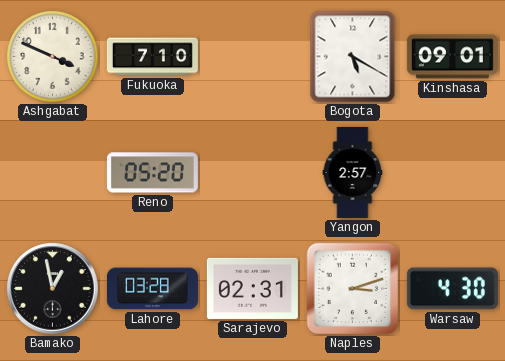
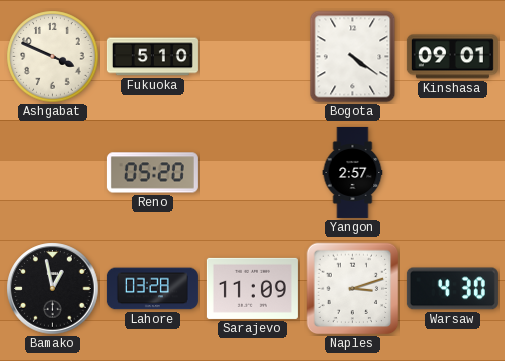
Fukuoka: 7:10 -> 5:10
Bogota: 5:20 -> 4:21
Sarajevo: 02:31 -> 11:09
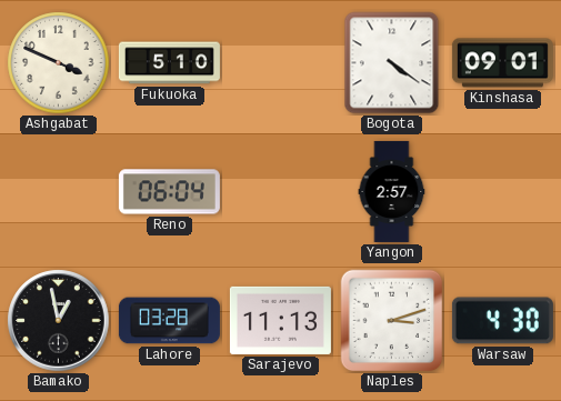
Reno: 05:20 -> 06:04
Sarajevo: 11:09 -> 11:13
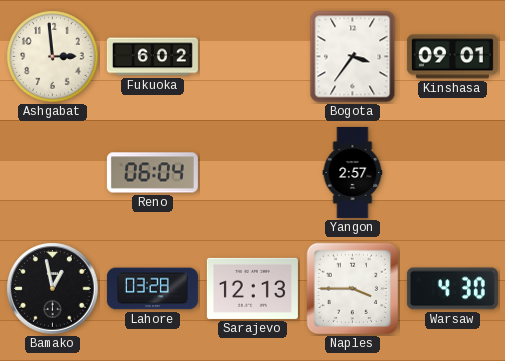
Ashgabat: 3:49 -> 2:59
Fukuoka: 5:10 -> 6:02
Bogota: 4:21 -> 3:36
Sarajevo: 11:13 -> 12:13
Naples: 3:12 -> 3:45
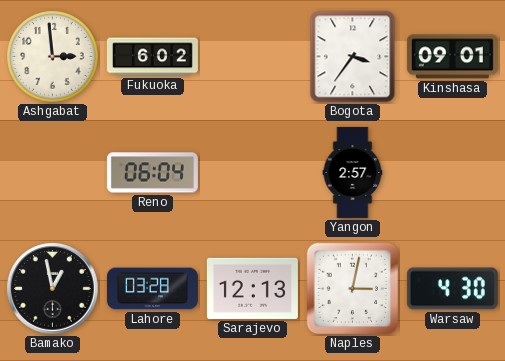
Naples: 3:45 -> 3:02
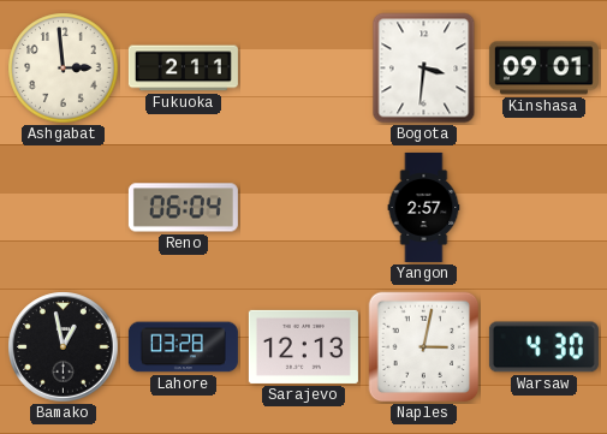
Fukuoka: 6:02 -> 2:11
Bogota: 3:36 -> 3:31
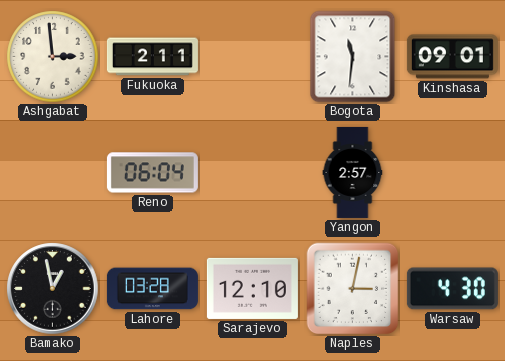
Bogota: 3:31 -> 11:31
Sarajevo: 12:13 -> 12:10
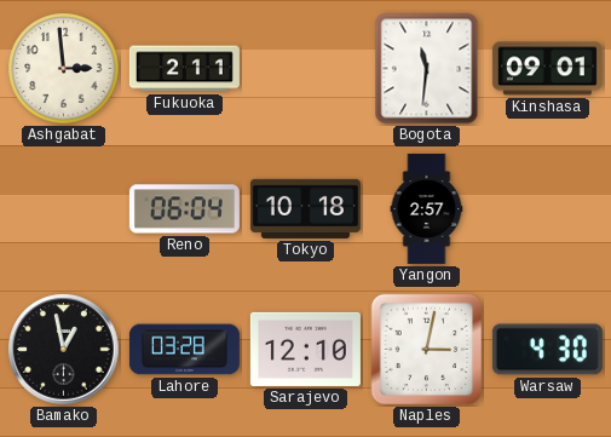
Tokyo: none -> 10:18
